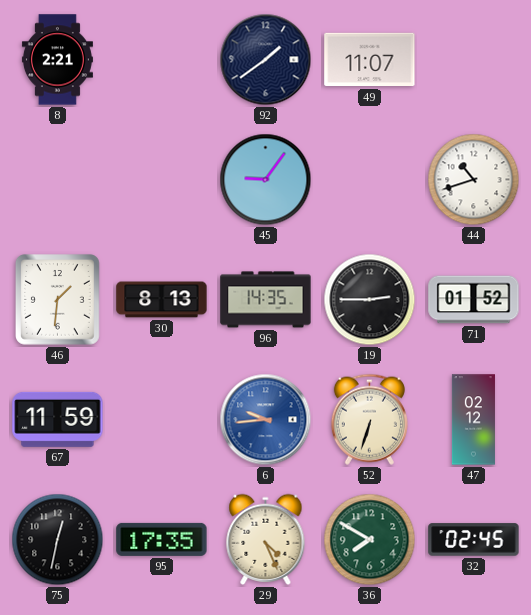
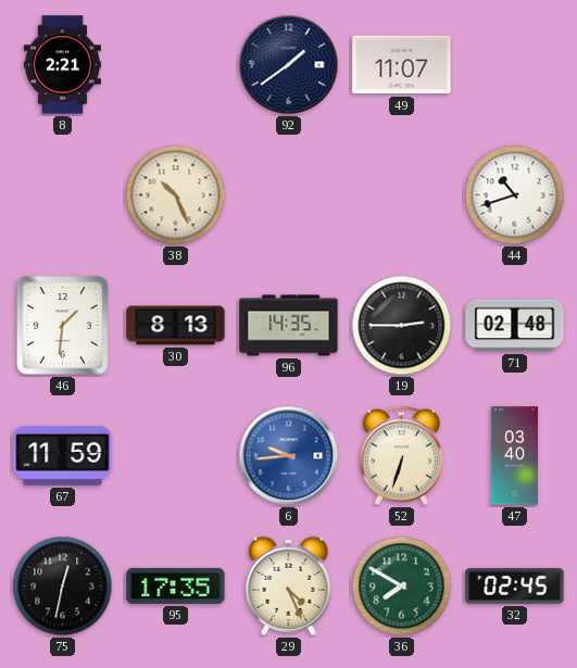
38: none -> 10:26
45: 9:06 -> none
71: 01:52 -> 02:48
47: 02:12 -> 03:40
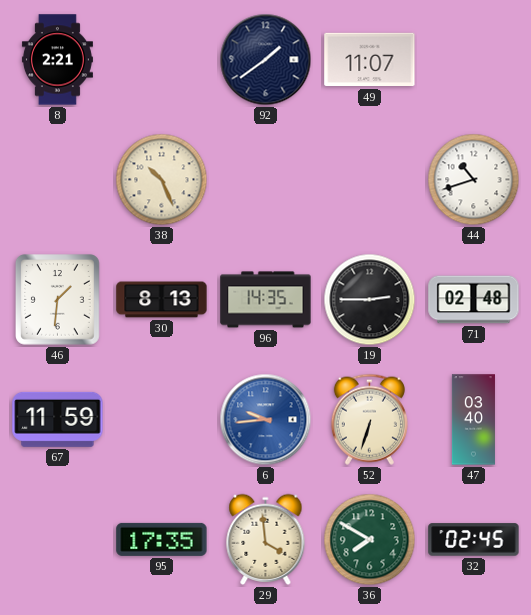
75: 12:32 -> none
29: 4:26 -> 3:59
